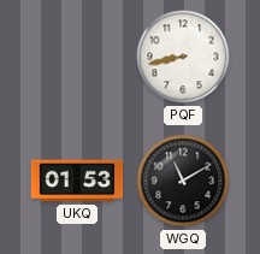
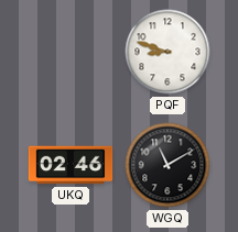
PQF: 8:43 -> 8:48
UKQ: 01:53 -> 02:46
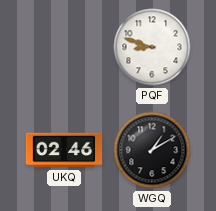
WGQ: 11:10 -> 1:10
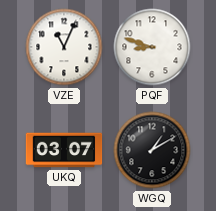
VZE: none -> 11:04
UKQ: 02:46 -> 03:07
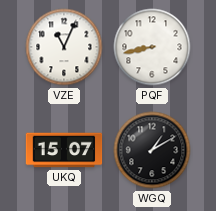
PQF: 8:48 -> 8:43
UKQ: 03:07 -> 15:07
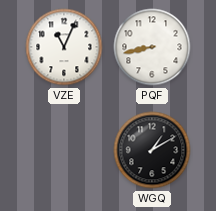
UKQ: 15:07 -> none
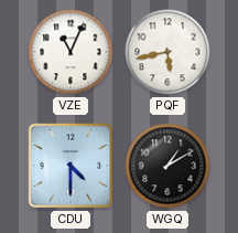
PQF: 8:43 -> 5:43
CDU: none -> 4:30
